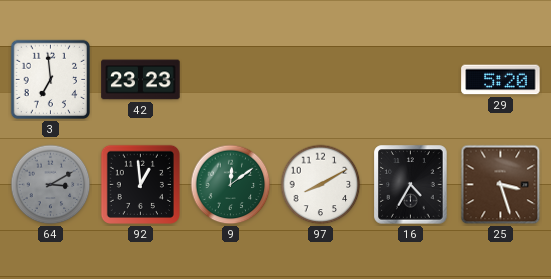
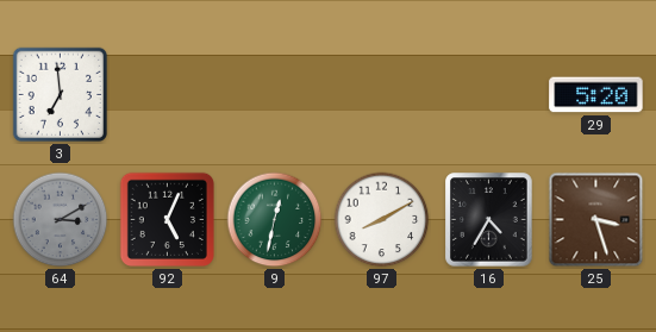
42: 23:23 -> none
92: 12:59 -> 5:04
9: 12:09 -> 12:32
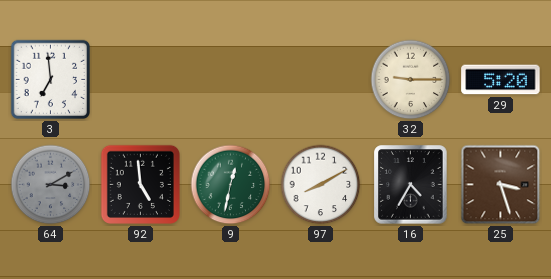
32: none -> 9:15
92: 5:04 -> 4:59
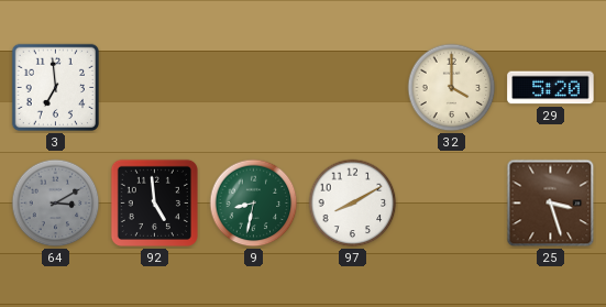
32: 9:15 -> 4:00
9: 12:32 -> 8:32
16: 4:35 -> none
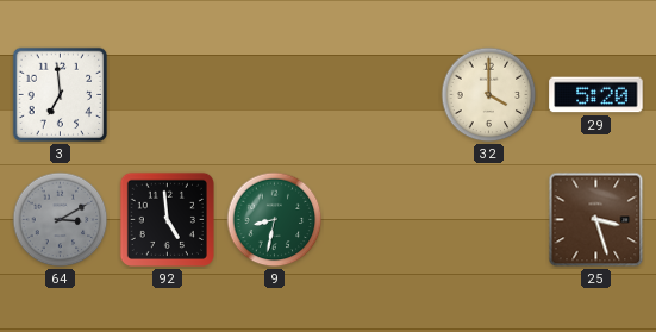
97: 8:10 -> none
